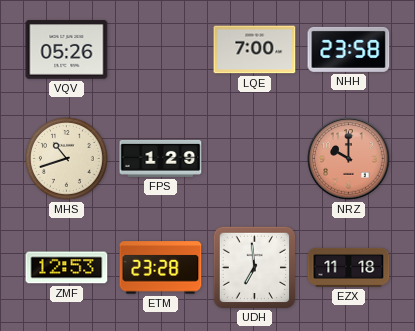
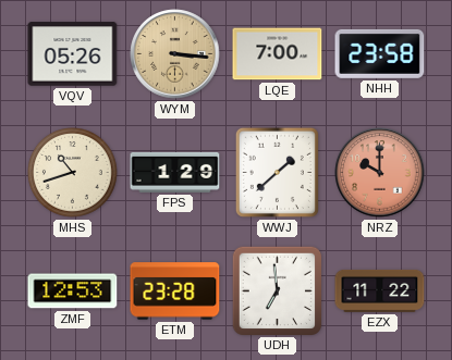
WYM: none -> 3:16
WWJ: none -> 1:38
EZX: 11:18 -> 11:22
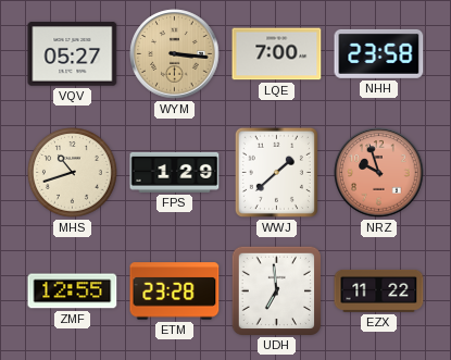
VQV: 05:26 -> 05:27
NRZ: 10:00 -> 9:57
ZMF: 12:53 -> 12:55
